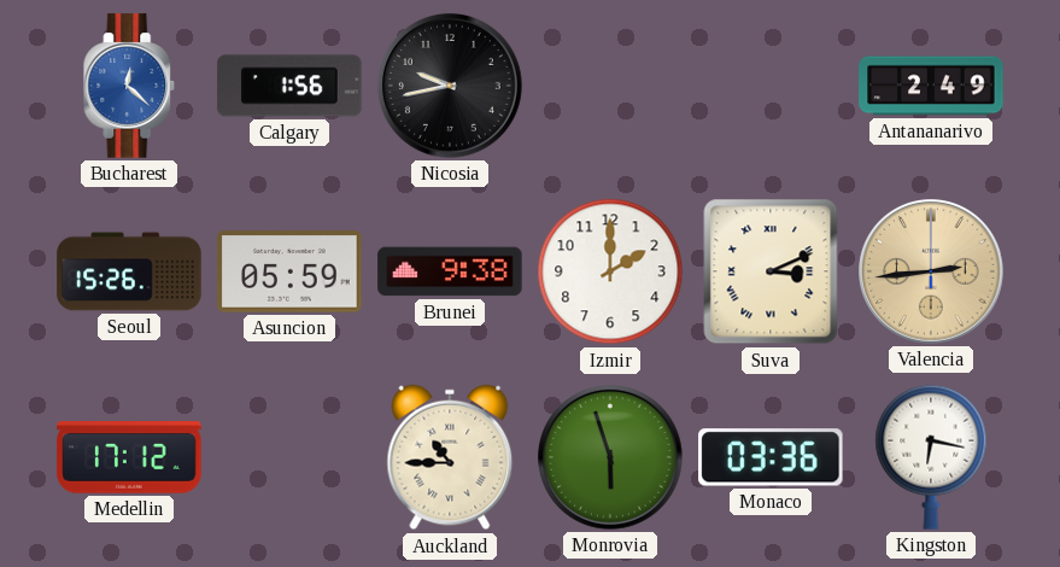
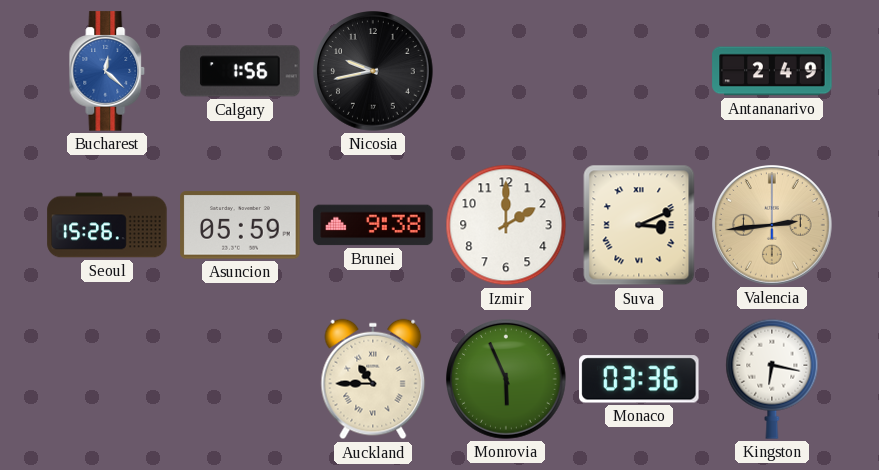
Medellin: 17:12 -> none
Monrovia: 5:57 -> 5:56
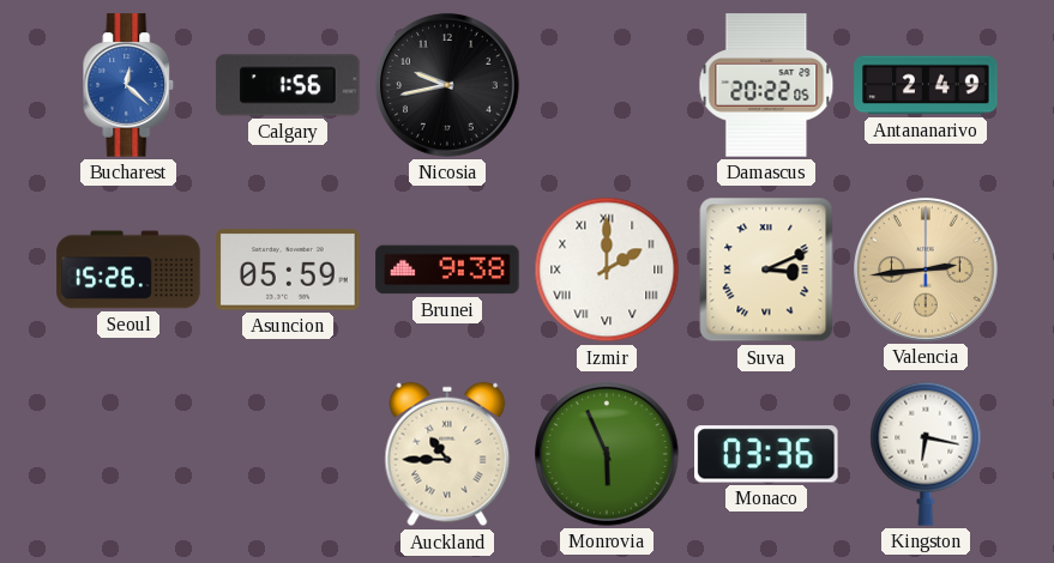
Damascus: none -> 20:22
Izmir numerals: Arabic -> Roman
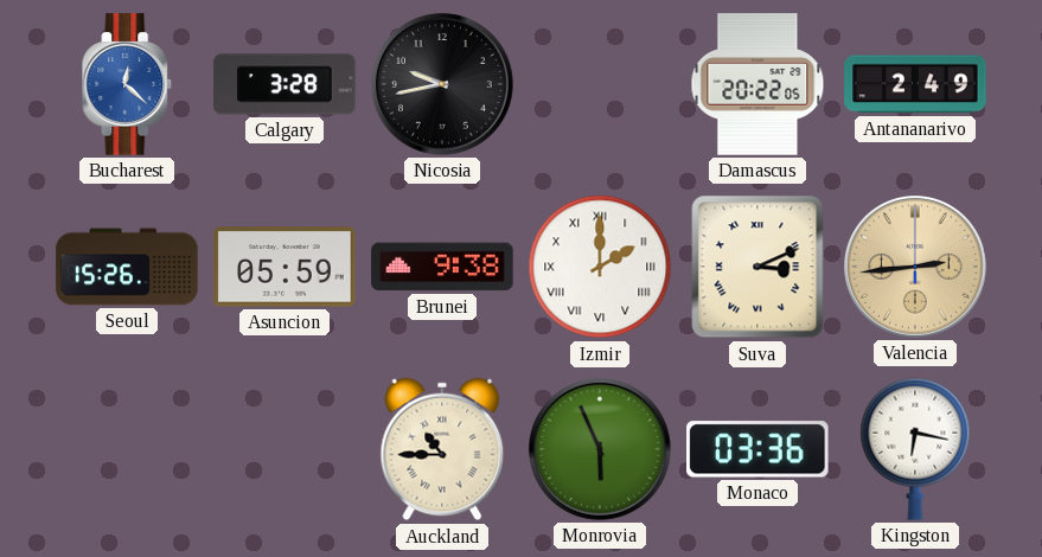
Calgary: 1:56 -> 3:28
